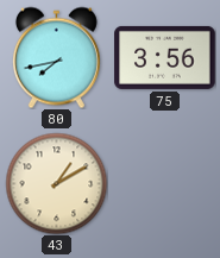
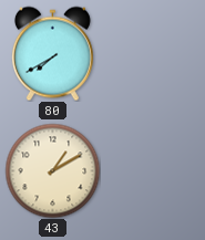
80: 7:43 -> 7:40
75: 3:56 -> none
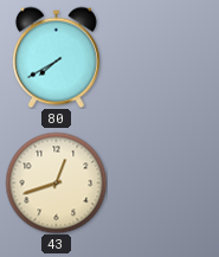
43: 1:10 -> 12:42
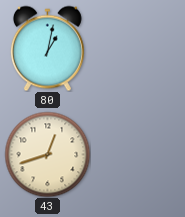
80: 7:40 -> 1:02
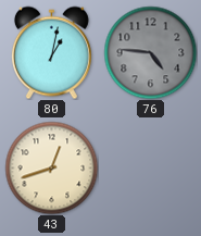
76: none -> 4:46
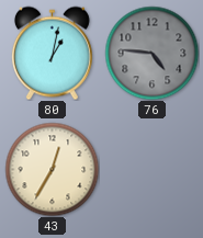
43: 12:42 -> 12:35
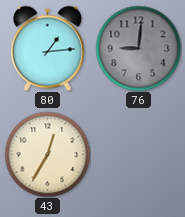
80: 1:02 -> 1:14
76: 4:46 -> 9:01
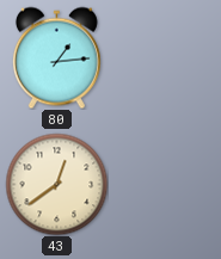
76: 9:01 -> none
43: 12:35 -> 12:39
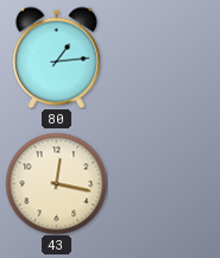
43: 12:39 -> 12:17
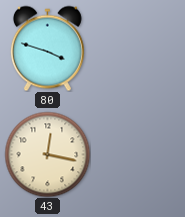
80: 1:14 -> 3:48
